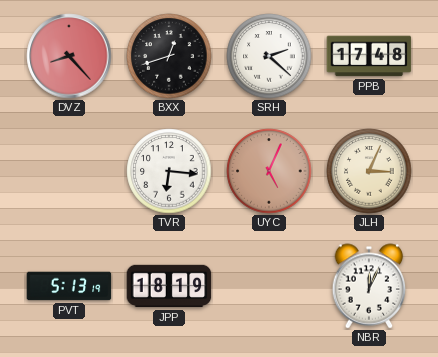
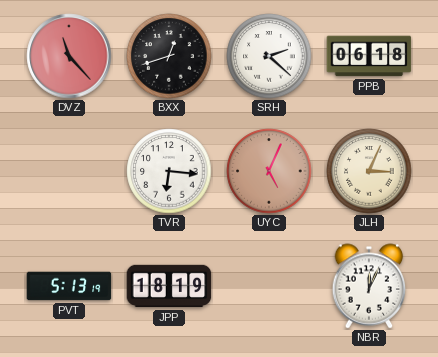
DVZ: 8:23 -> 11:23
PPB: 17:48 -> 06:18
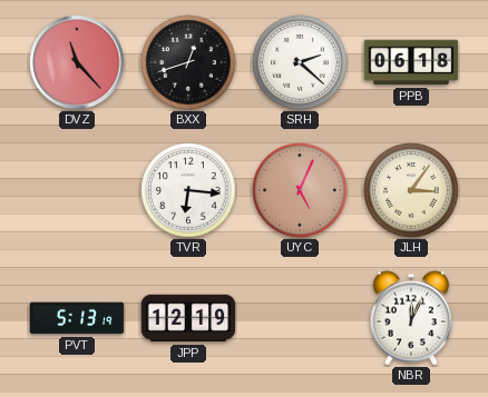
JLH: 3:04 -> 3:06
JPP: 18:19 -> 12:19
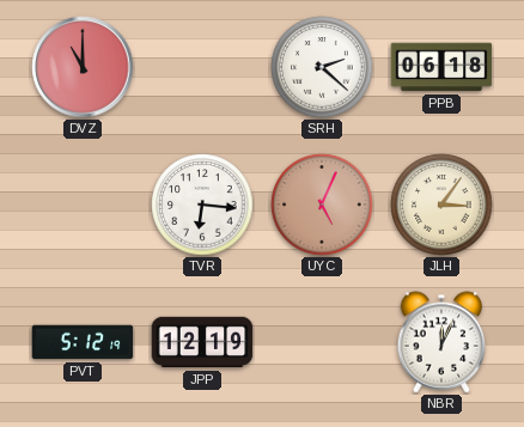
DVZ: 11:23 -> 11:00
BXX: 12:42 -> none
PVT: 5:13 -> 5:12
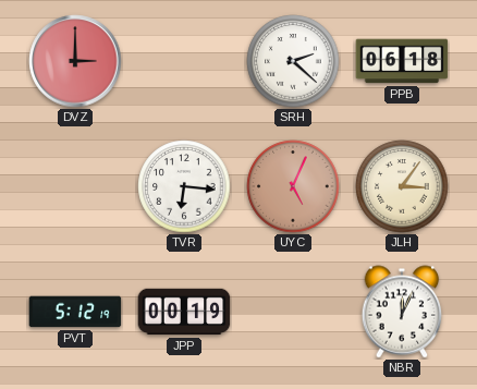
DVZ: 11:00 -> 3:00
JPP: 12:19 -> 00:19
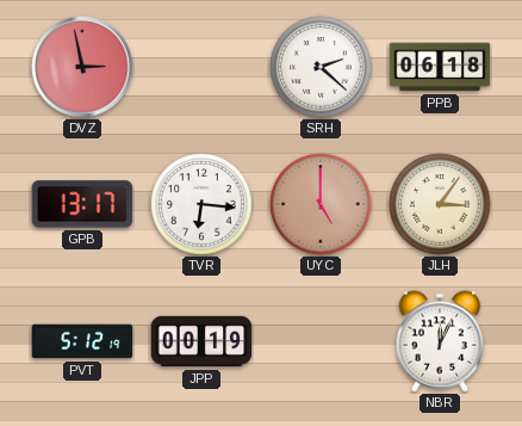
DVZ: 3:00 -> 2:58
GPB: none -> 13:17
UYC: 5:04 -> 5:00
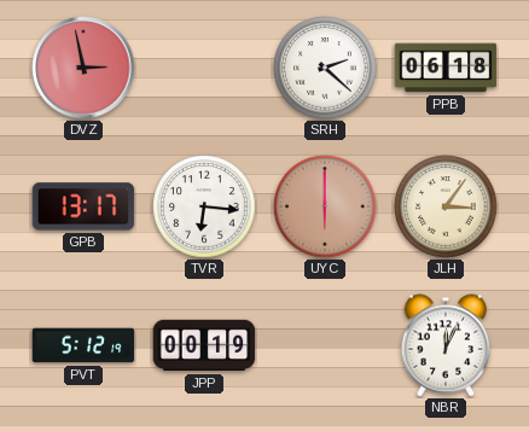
UYC: 5:00 -> 6:00
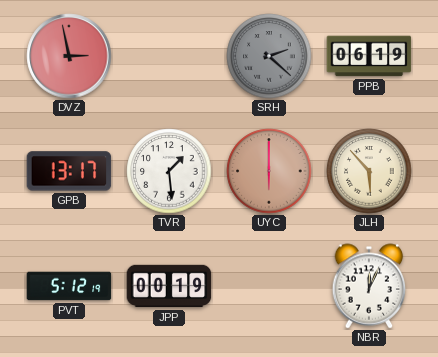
SRH dial: white -> grey
PPB: 06:18 -> 06:19
TVR: 6:16 -> 1:29
JLH: 3:06 -> 5:53
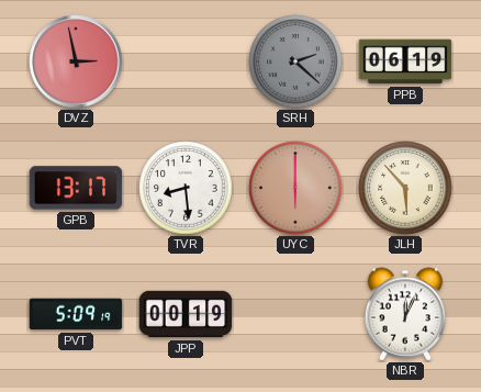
TVR: 1:29 -> 8:29
PVT: 5:12 -> 5:09
